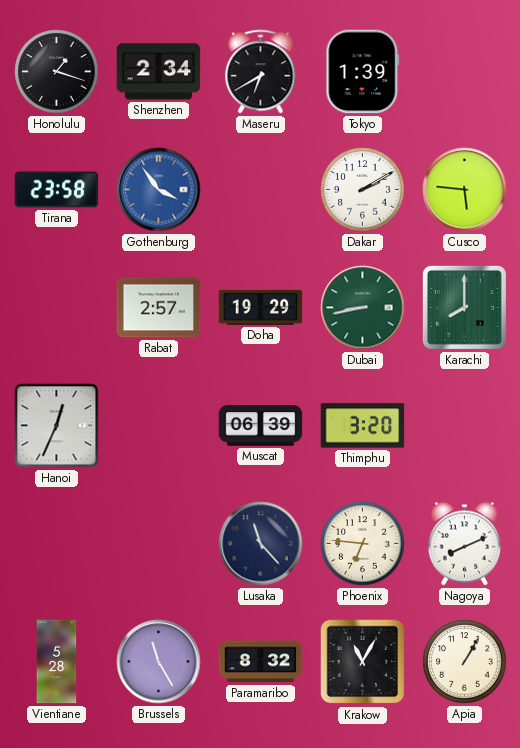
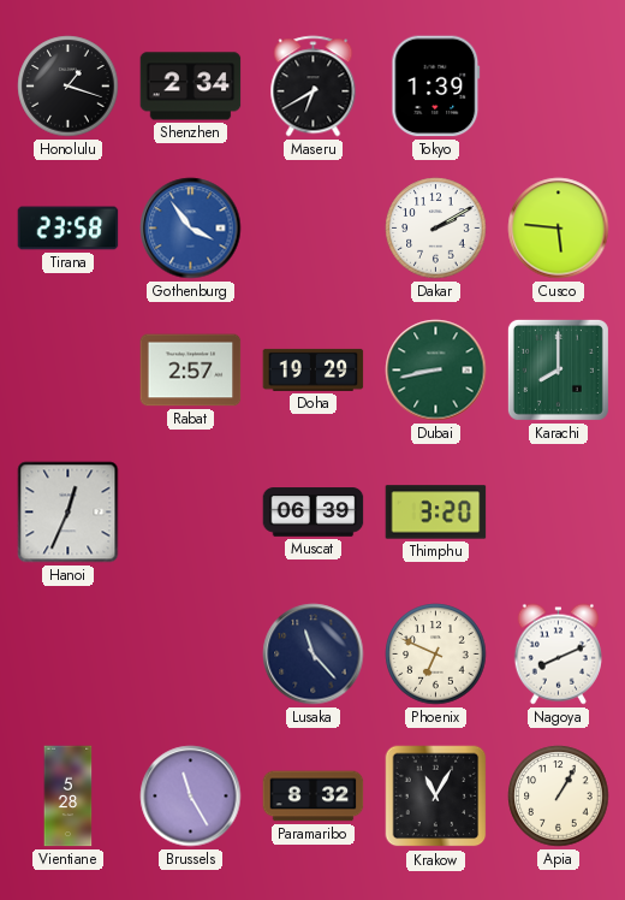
Phoenix: 6:46 -> 6:49
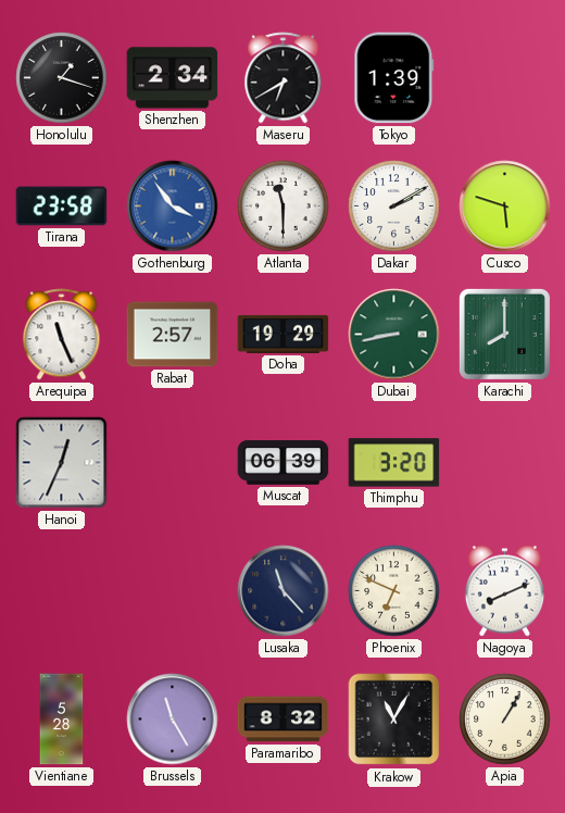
Atlanta: none -> 11:30
Cusco: 5:46 -> 5:48
Arequipa: none -> 11:26
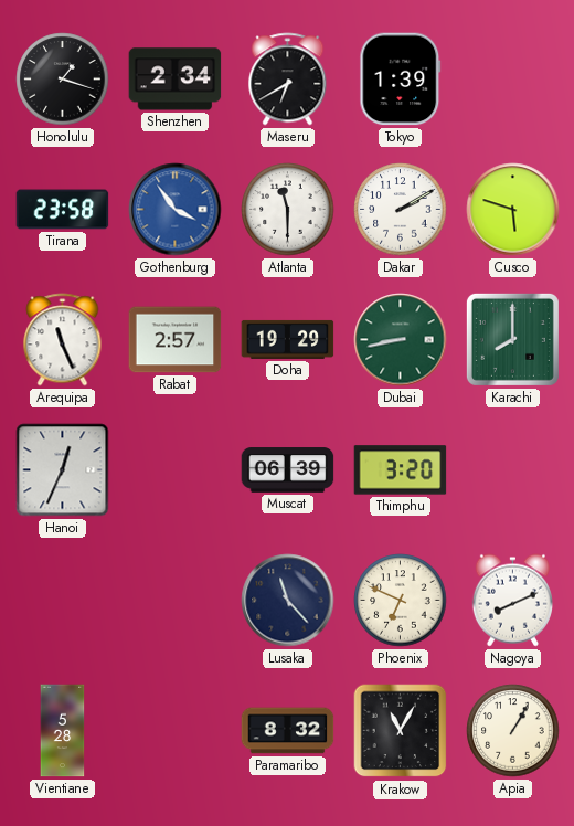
Brussels: 11:25 -> none
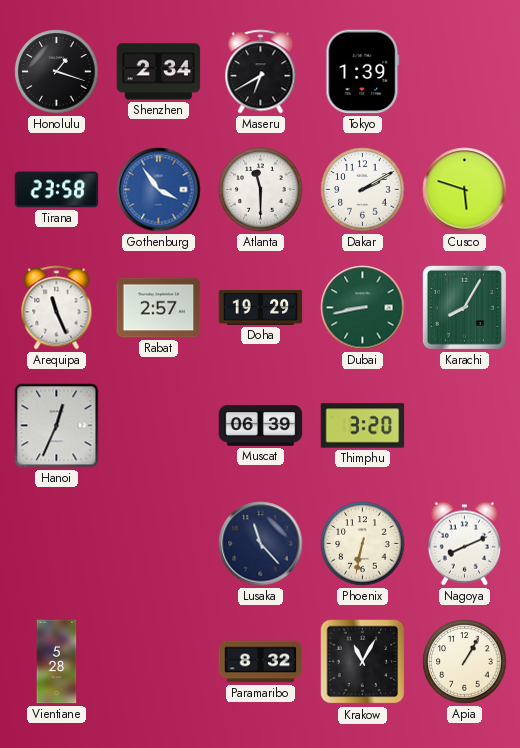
Karachi: 8:00 -> 8:05
Phoenix: 6:49 -> 6:32
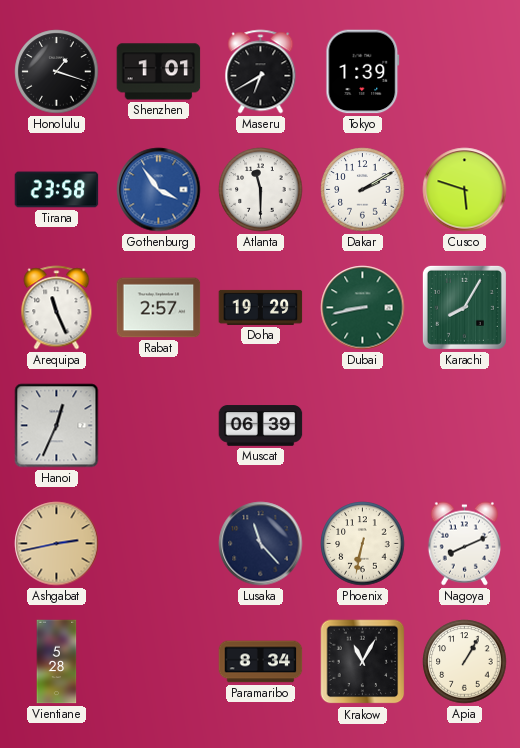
Shenzhen: 2:34 -> 1:01
Thimphu: 3:20 -> none
Ashgabat: none -> 2:43
Paramaribo: 8:32 -> 8:34
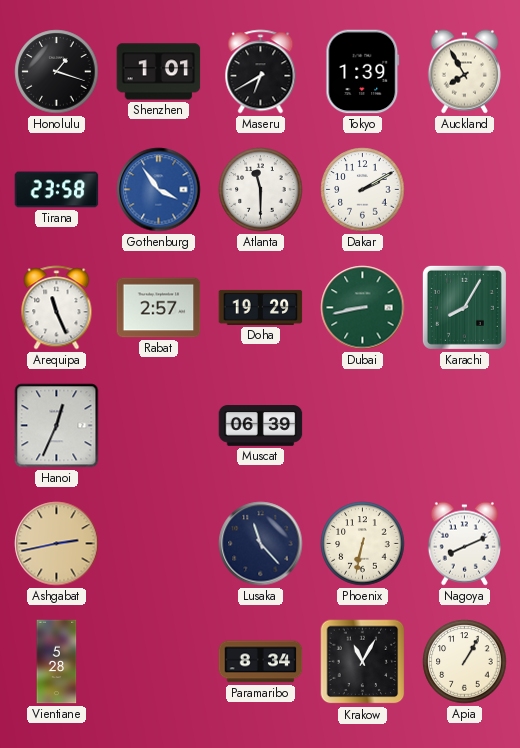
Auckland: none -> 7:55
Cusco: 5:48 -> none
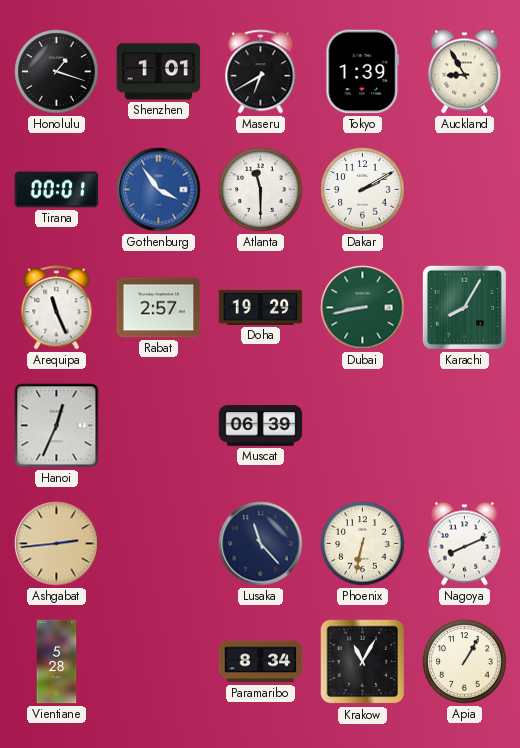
Auckland: 7:55 -> 8:55
Tirana: 23:58 -> 00:01
Ashgabat: 2:43 -> 2:44
